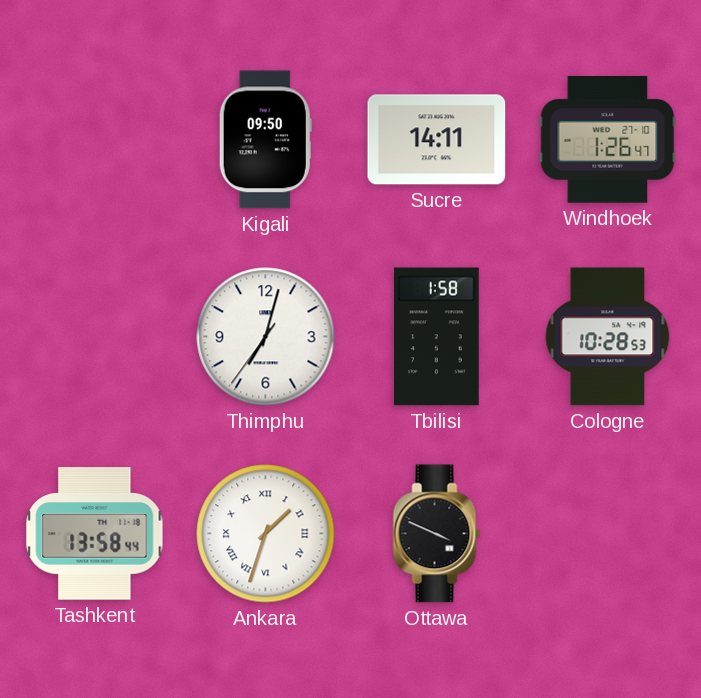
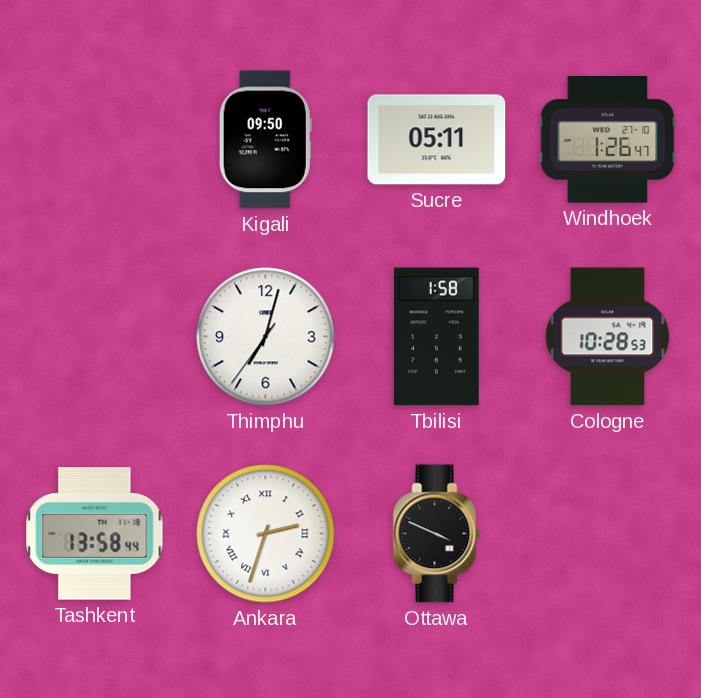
Sucre: 14:11 -> 05:11
Ankara: 1:33 -> 2:33
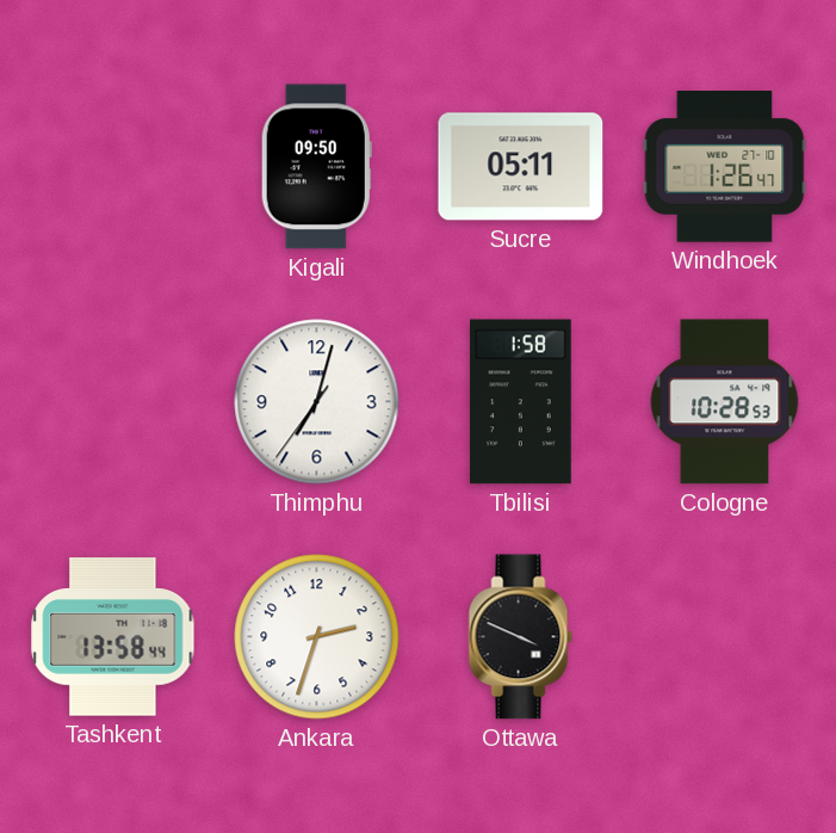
Ankara numerals: Roman -> Arabic
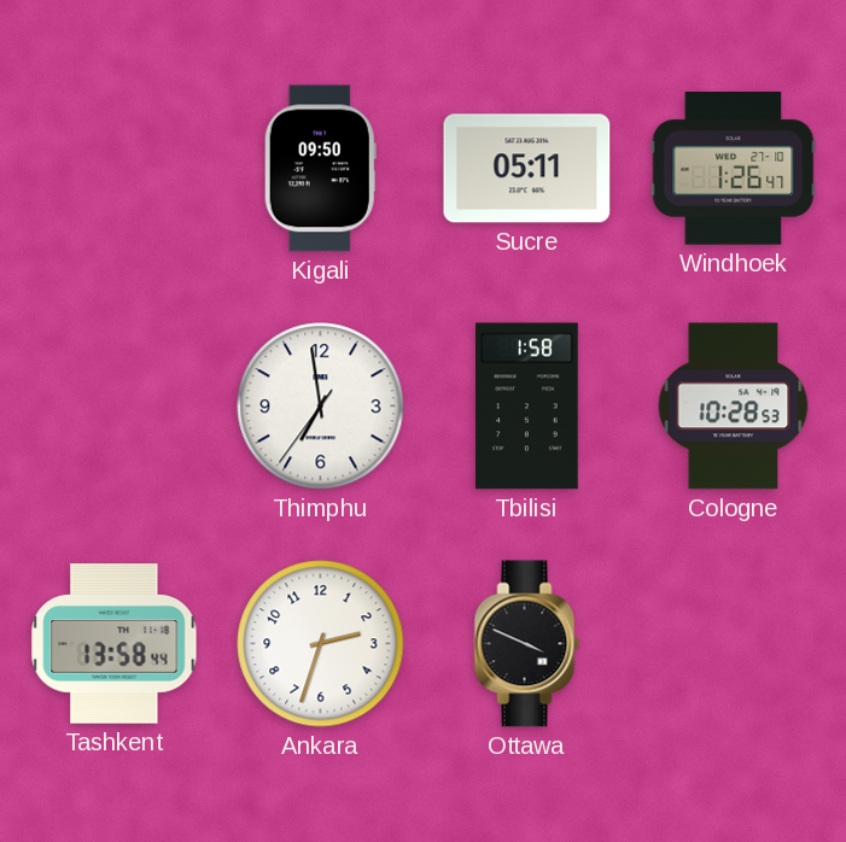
Thimphu: 7:02 -> 6:58
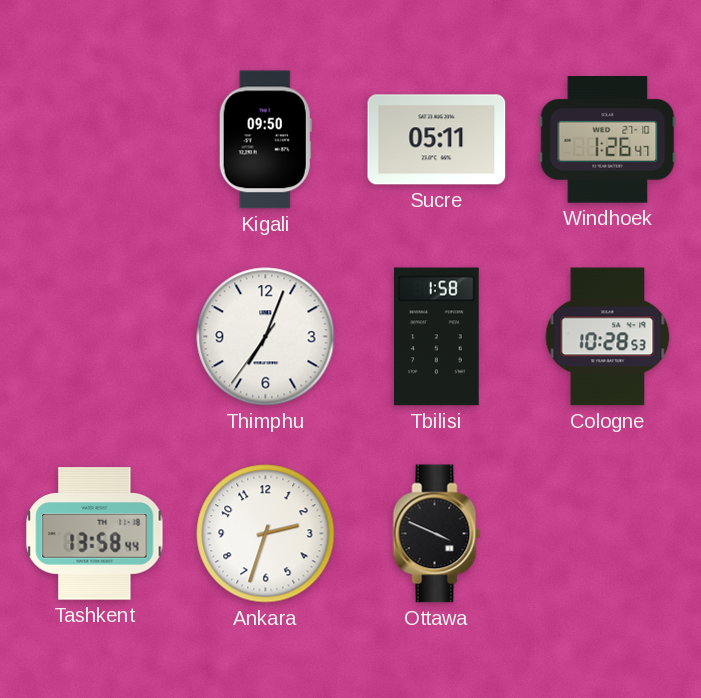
Thimphu: 6:58 -> 7:03
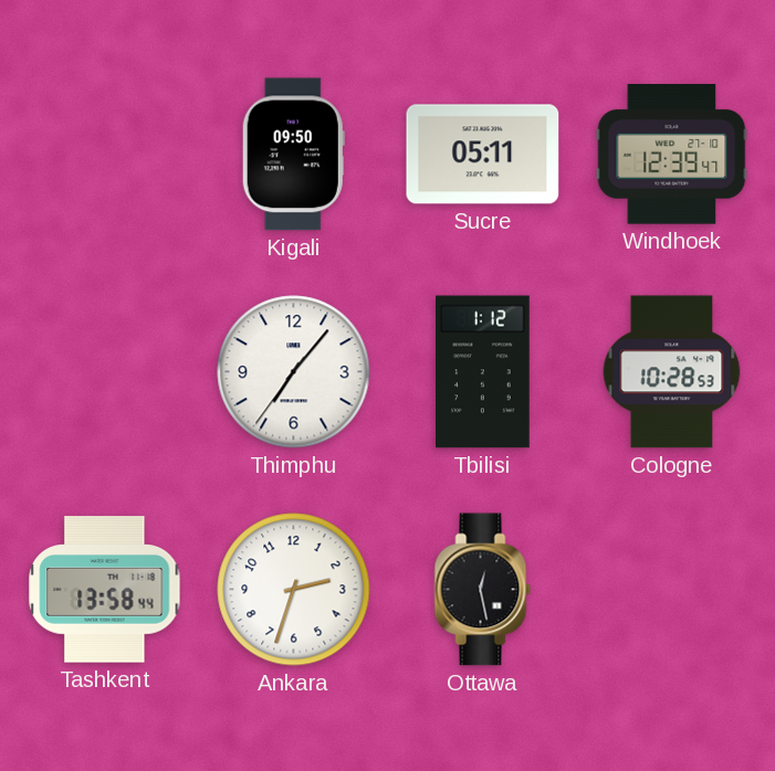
Windhoek: 1:26 -> 12:39
Thimphu: 7:03 -> 7:06
Tbilisi: 1:58 -> 1:12
Ottawa: 3:49 -> 12:28
